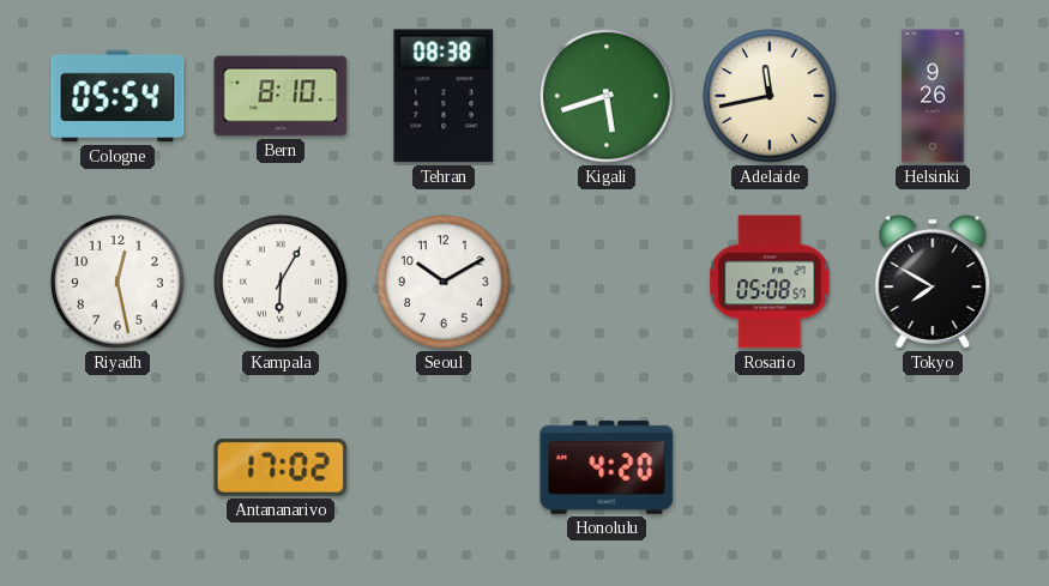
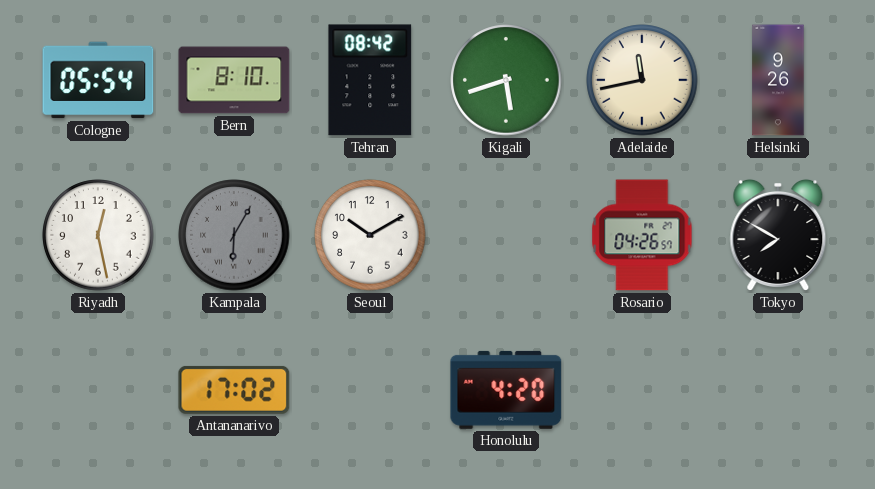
Tehran: 08:38 -> 08:42
Kampala dial: white -> grey
Rosario: 05:08 -> 04:26
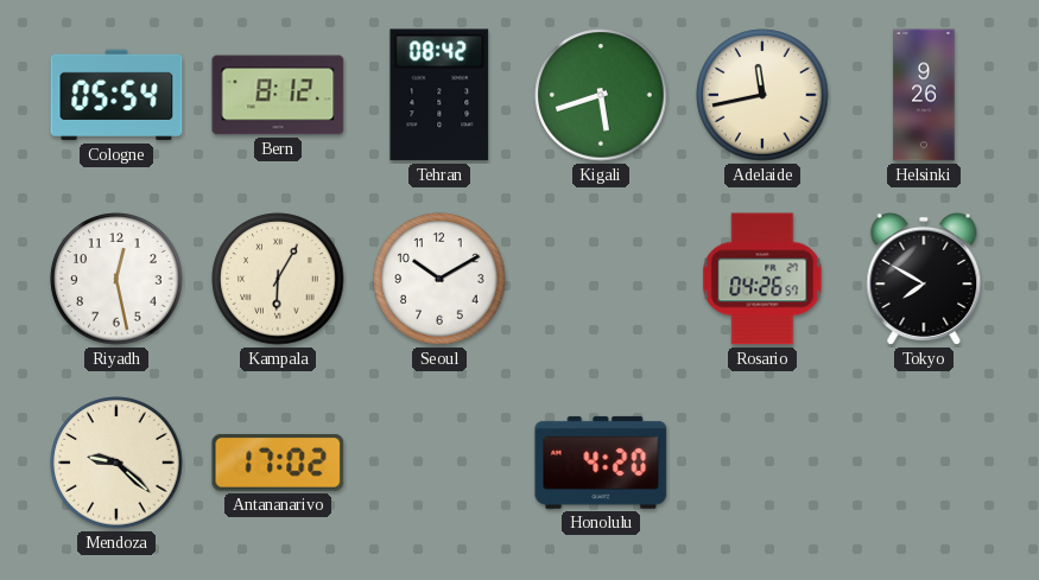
Bern: 8:10 -> 8:12
Kampala dial: grey -> cream
Mendoza: none -> 9:22
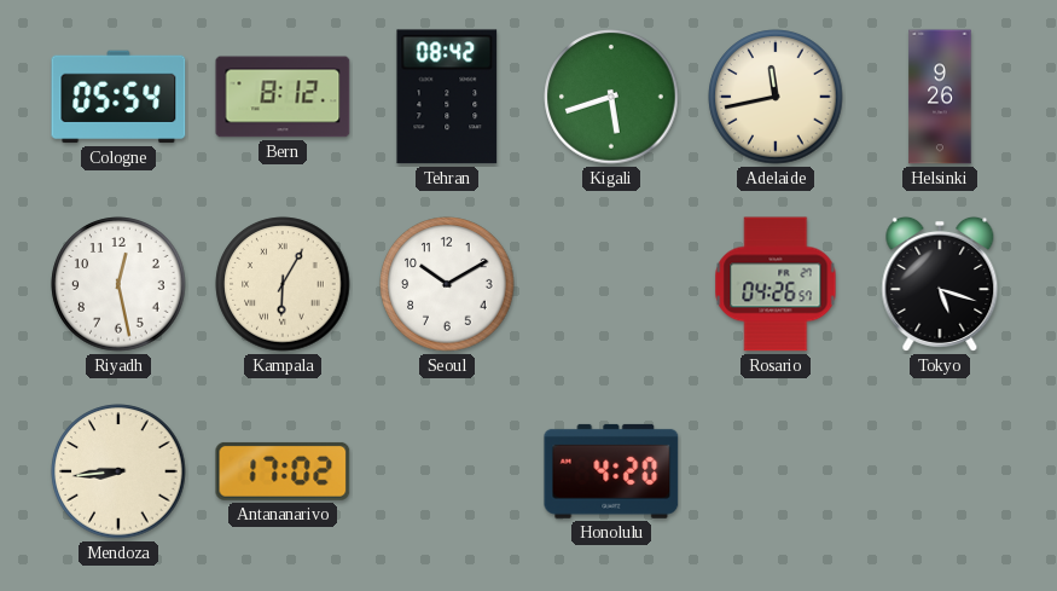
Tokyo: 7:50 -> 5:18
Mendoza: 9:22 -> 8:44
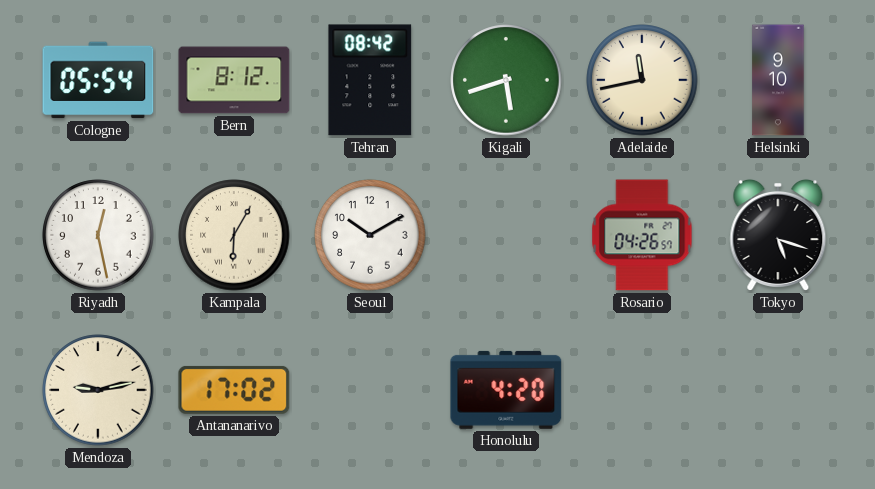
Helsinki: 9:26 -> 9:10
Mendoza: 8:44 -> 9:13
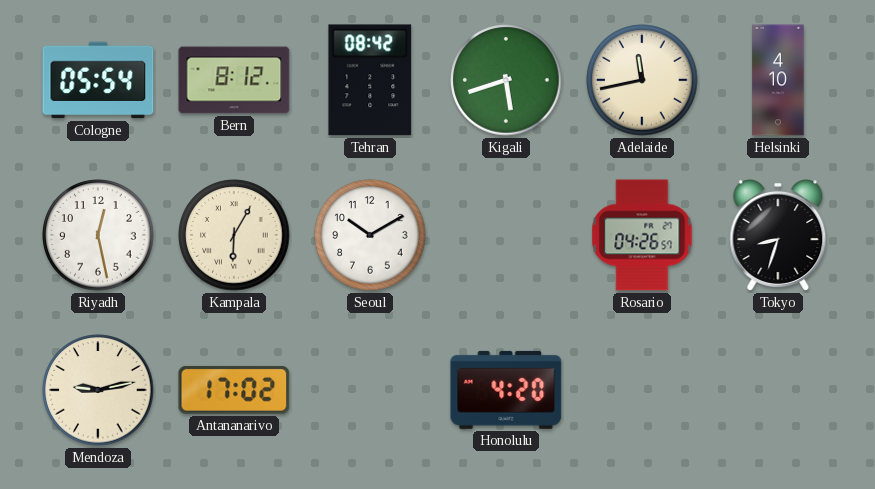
Helsinki: 9:10 -> 4:10
Tokyo: 5:18 -> 8:33
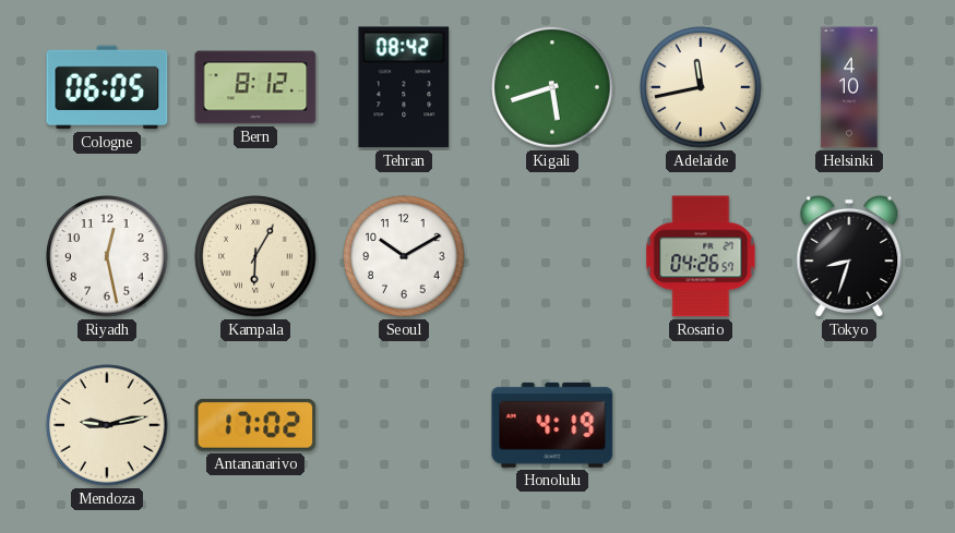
Cologne: 05:54 -> 06:05
Honolulu: 4:20 -> 4:19
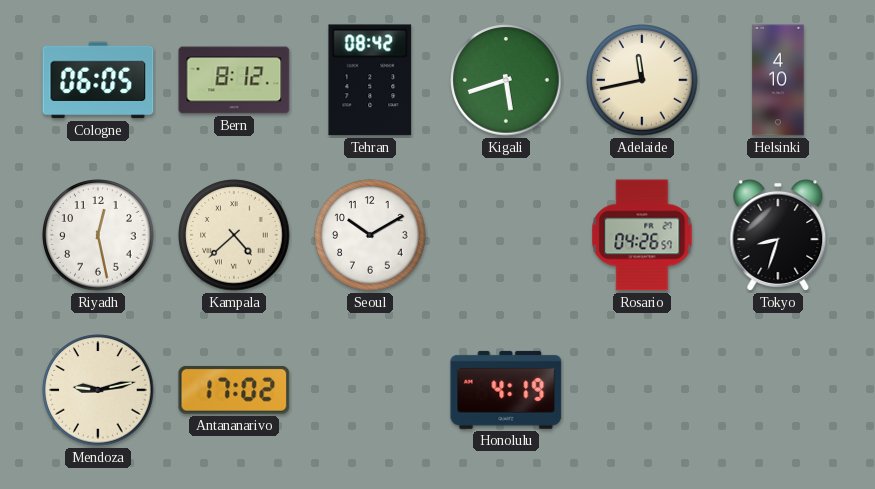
Kampala: 6:05 -> 4:38
